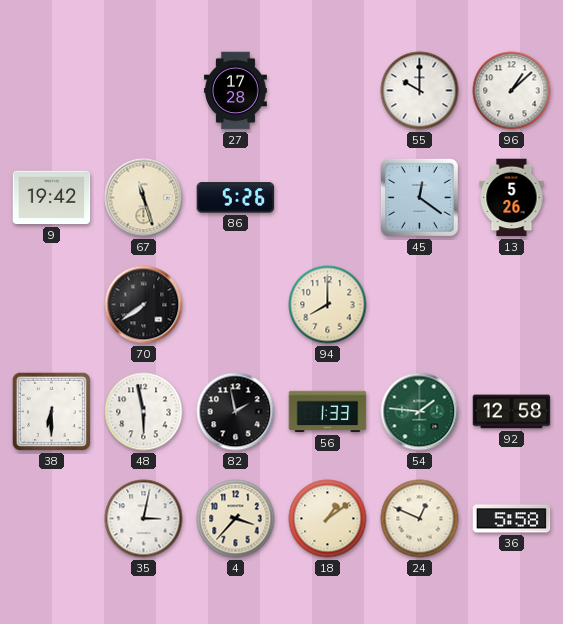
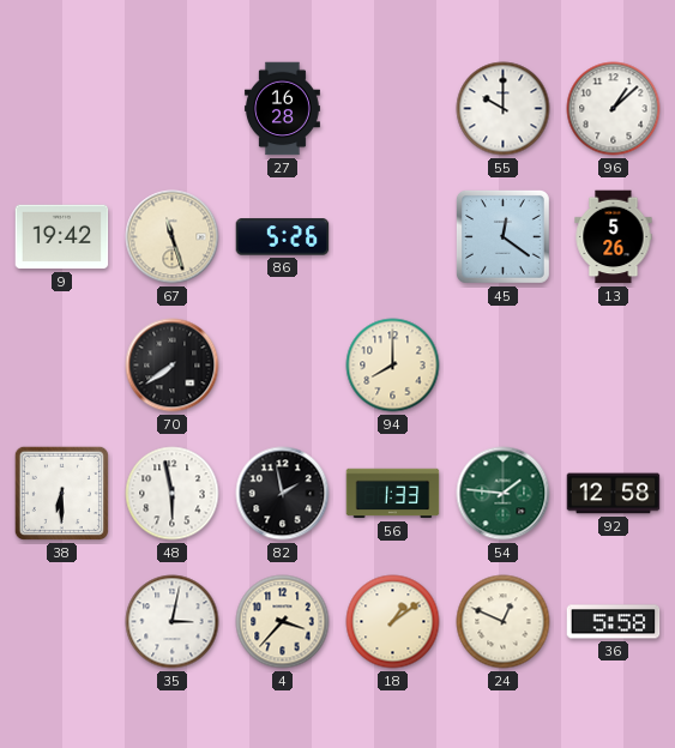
27: 17:28 -> 16:28
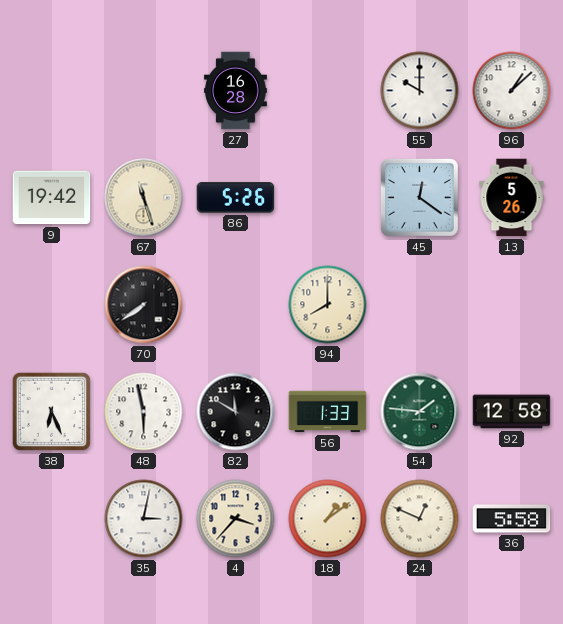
38: 6:30 -> 6:26
82: 1:58 -> 11:50
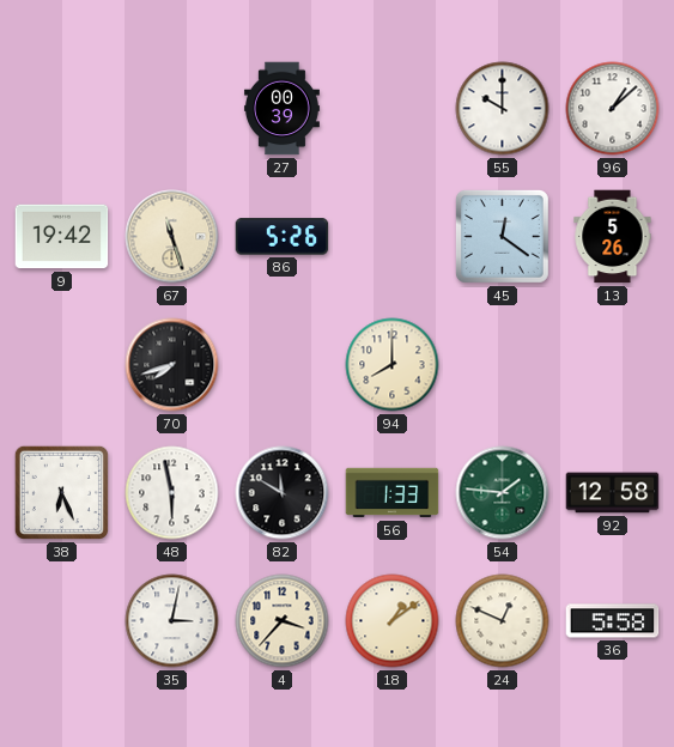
27: 16:28 -> 00:39
70: 7:39 -> 7:42
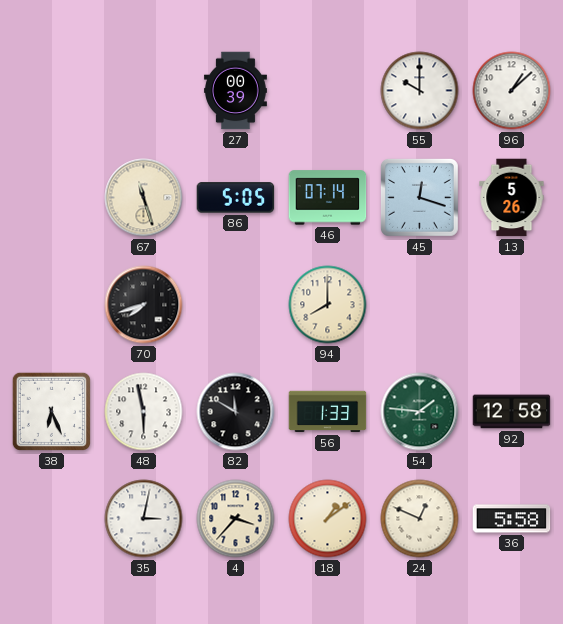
9: 19:42 -> none
86: 5:26 -> 5:05
46: none -> 07:14
45: 12:21 -> 12:18
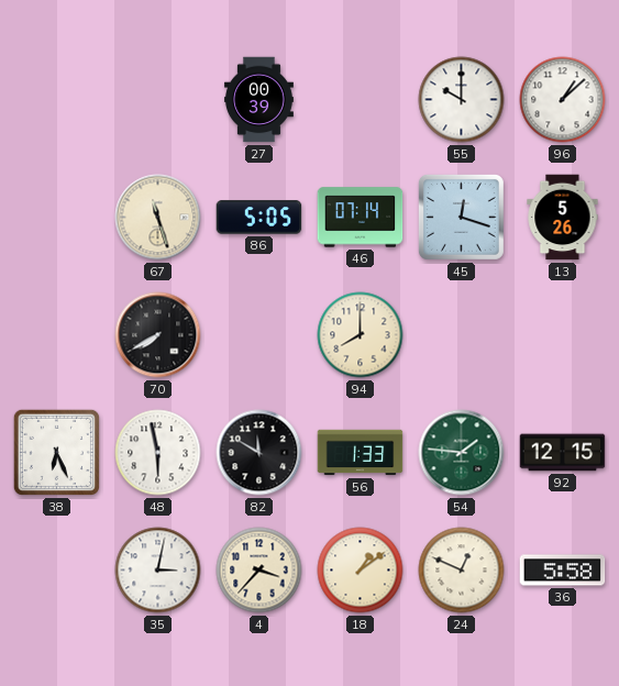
70: 7:42 -> 7:40
92: 12:58 -> 12:15
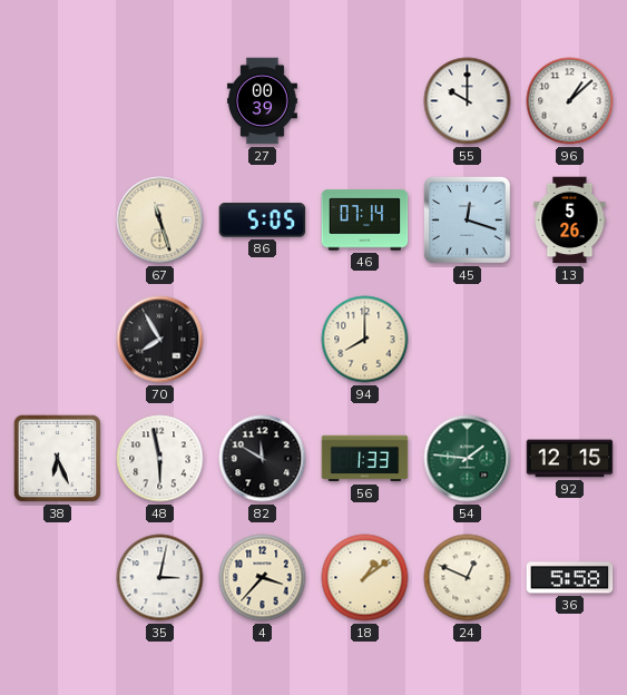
70: 7:40 -> 7:55
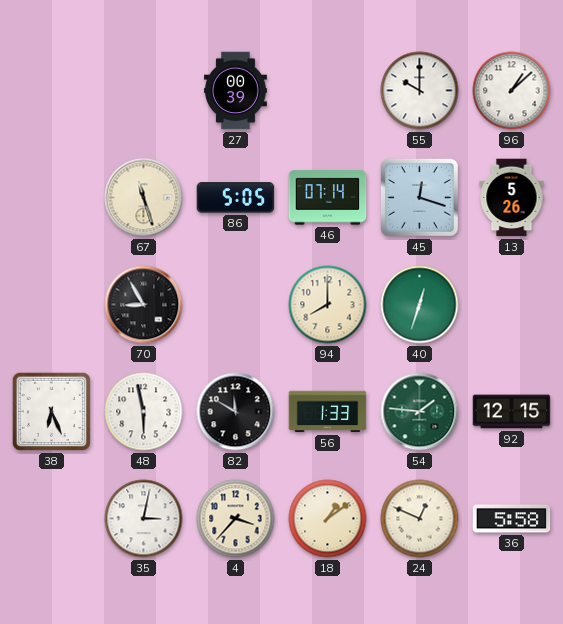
70: 7:55 -> 8:55
40: none -> 12:33
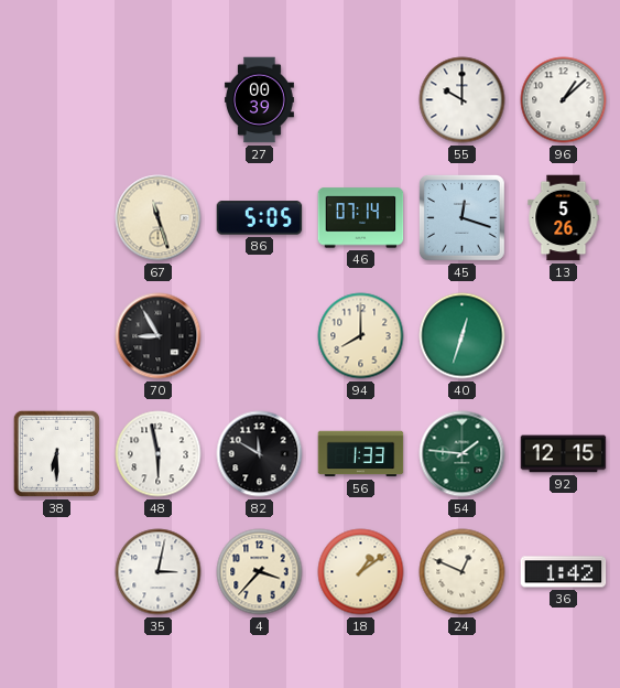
38: 6:26 -> 6:30
36: 5:58 -> 1:42
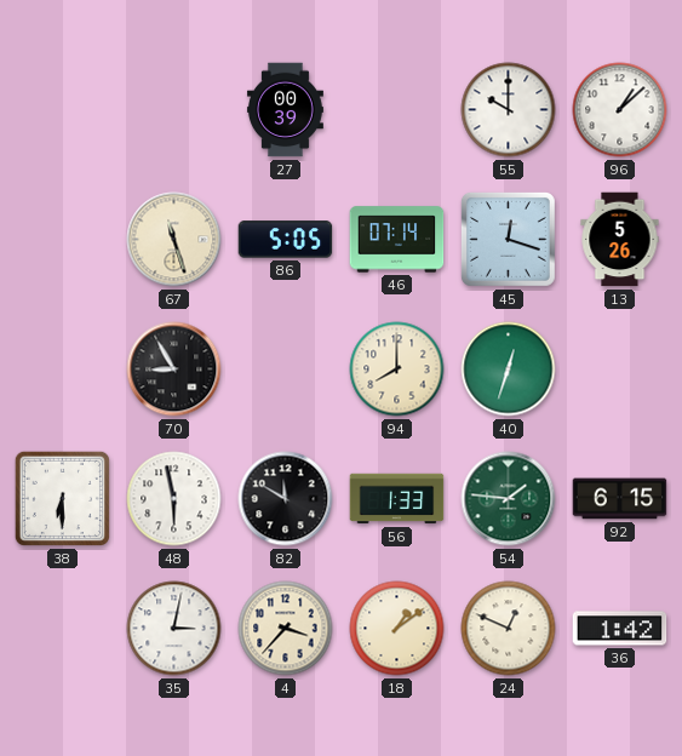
92: 12:15 -> 6:15
